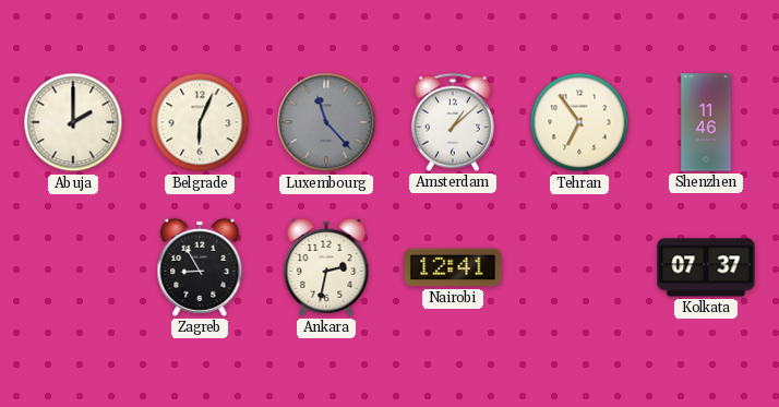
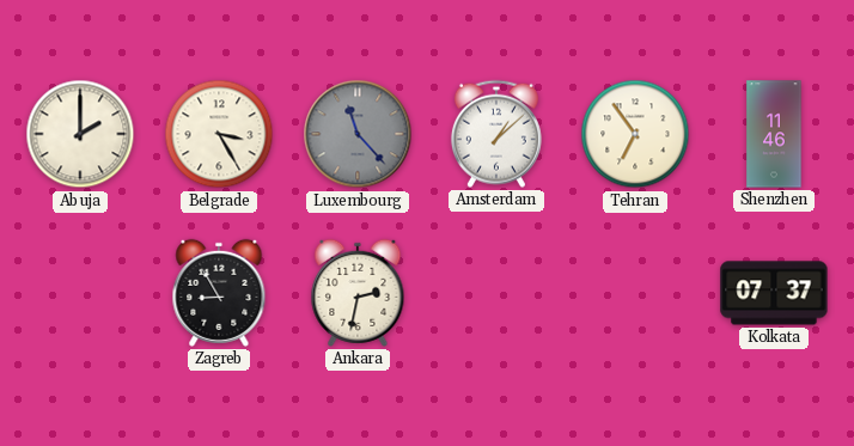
Belgrade: 6:04 -> 3:25
Nairobi: 12:41 -> none
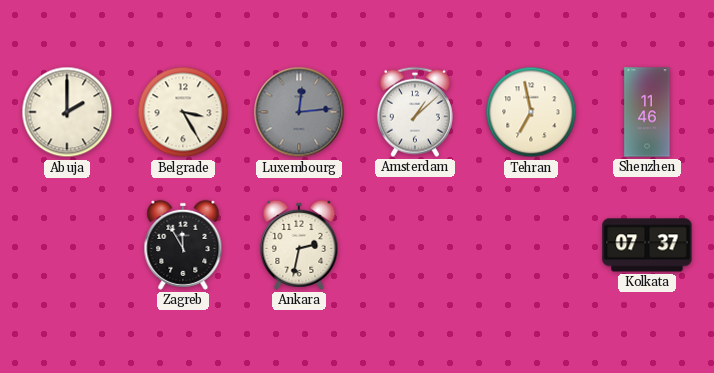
Luxembourg: 11:23 -> 12:14
Tehran: 6:54 -> 6:58
Zagreb: 8:55 -> 11:55
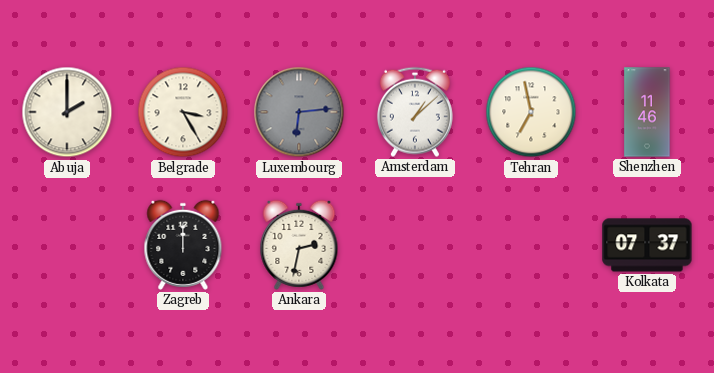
Luxembourg: 12:14 -> 6:14
Zagreb: 11:55 -> 12:00
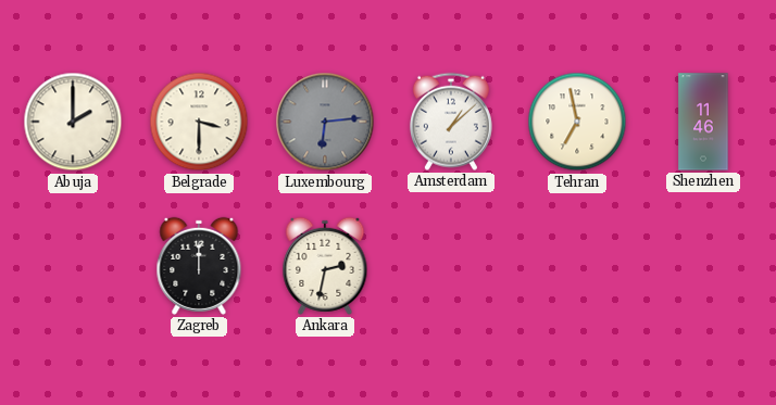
Belgrade: 3:25 -> 3:30
Kolkata: 07:37 -> none
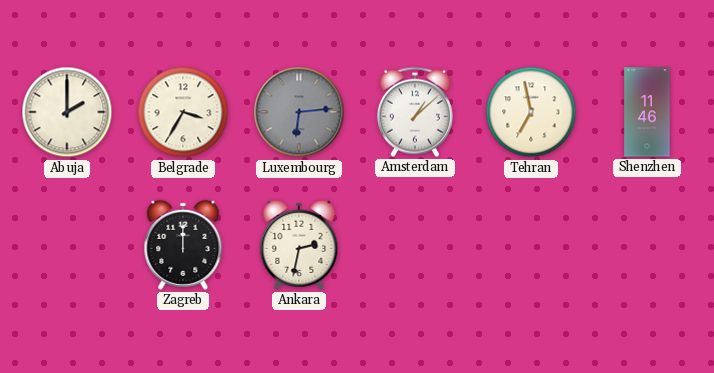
Belgrade: 3:30 -> 3:35
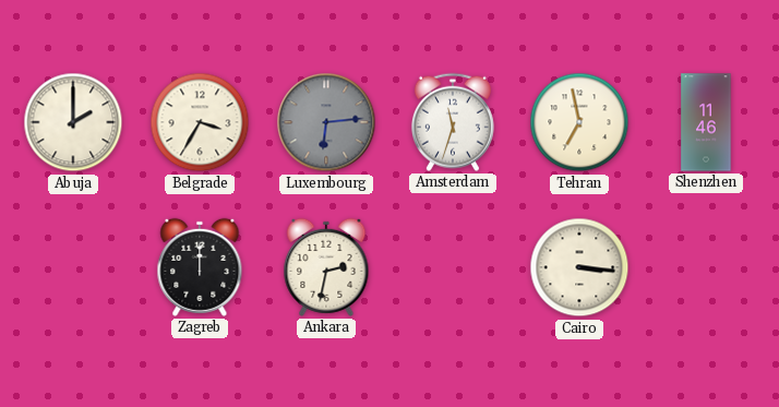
Amsterdam: 1:08 -> 11:33
Cairo: none -> 3:16
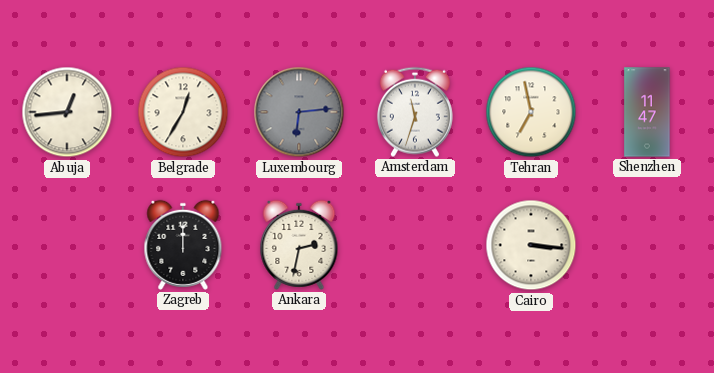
Abuja: 2:00 -> 12:44
Belgrade: 3:35 -> 12:35
Shenzhen: 11:46 -> 11:47
